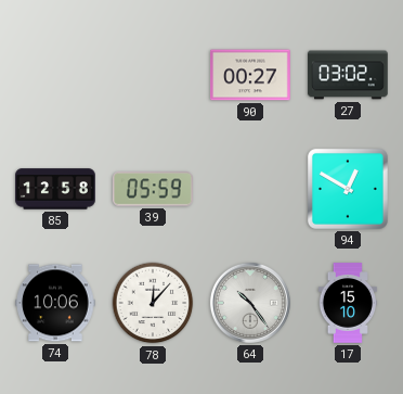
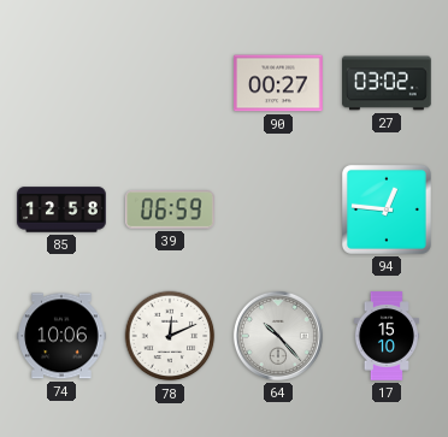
39: 05:59 -> 06:59
94: 12:50 -> 12:46
78: 12:07 -> 12:11
64: 10:24 -> 10:23
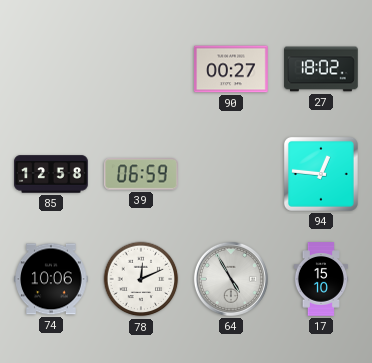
27: 03:02 -> 18:02
64: 10:23 -> 4:55
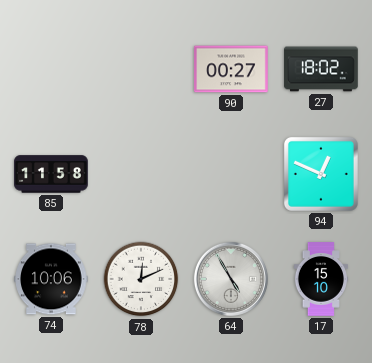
85: 12:58 -> 11:58
39: 06:59 -> none
94: 12:46 -> 12:49
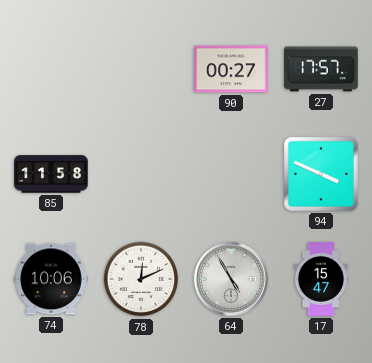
27: 18:02 -> 17:57
94: 12:49 -> 3:49
17: 15:10 -> 15:47
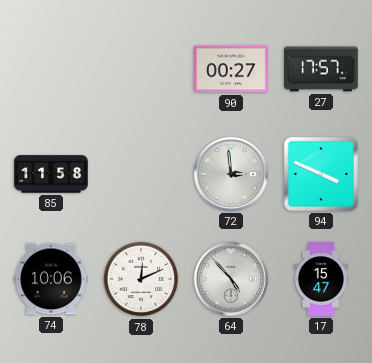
72: none -> 2:59
64: 4:55 -> 4:53
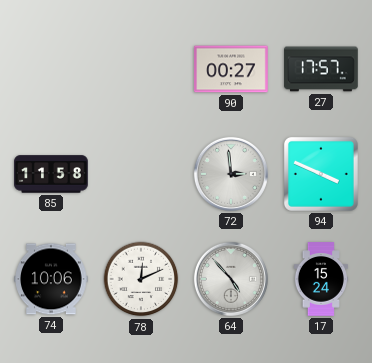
17: 15:47 -> 15:24
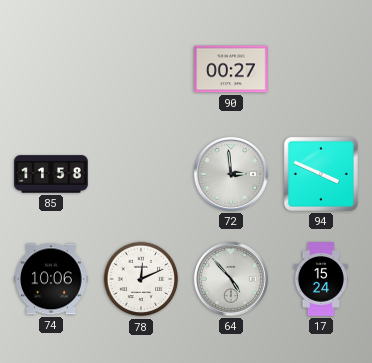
27: 17:57 -> none
